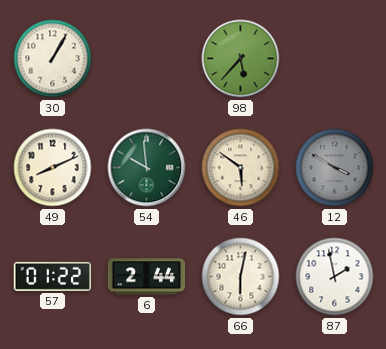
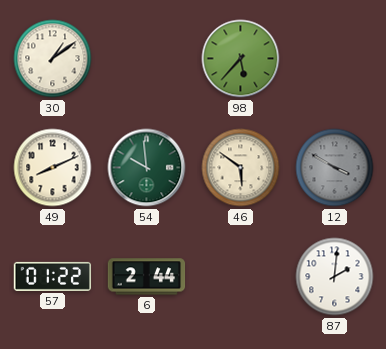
30: 1:05 -> 1:09
66: 6:02 -> none
87: 1:58 -> 2:01
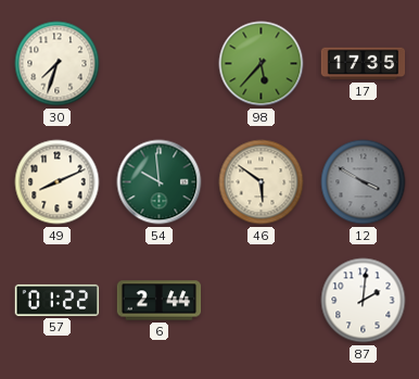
30: 1:09 -> 7:33
17: none -> 17:35
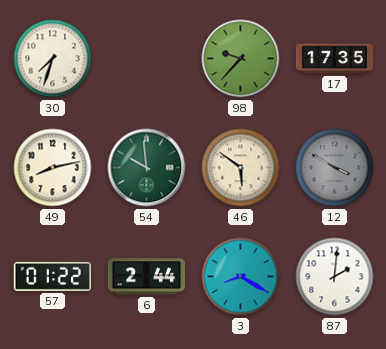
98: 5:37 -> 9:37
49: 8:11 -> 8:13
3: none -> 8:20
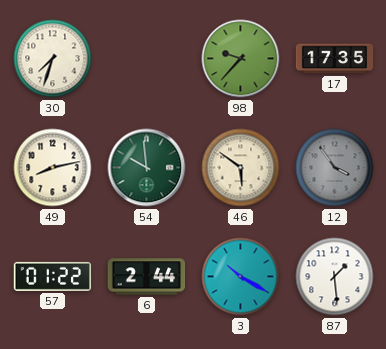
12: 3:50 -> 3:54
3: 8:20 -> 10:20
87: 2:01 -> 1:29
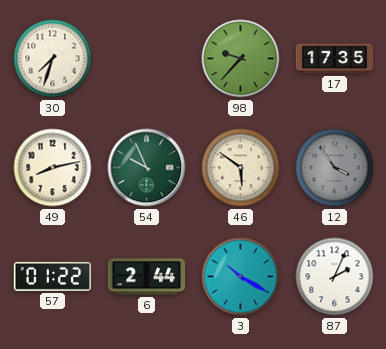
54: 9:59 -> 9:56
87: 1:29 -> 2:04
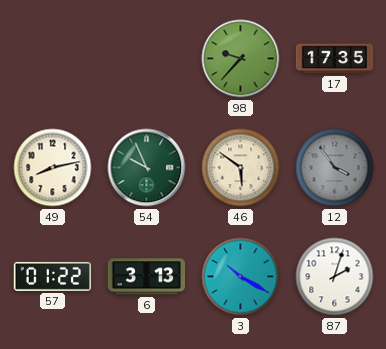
30: 7:33 -> none
6: 2:44 -> 3:13
87: 2:04 -> 2:03
